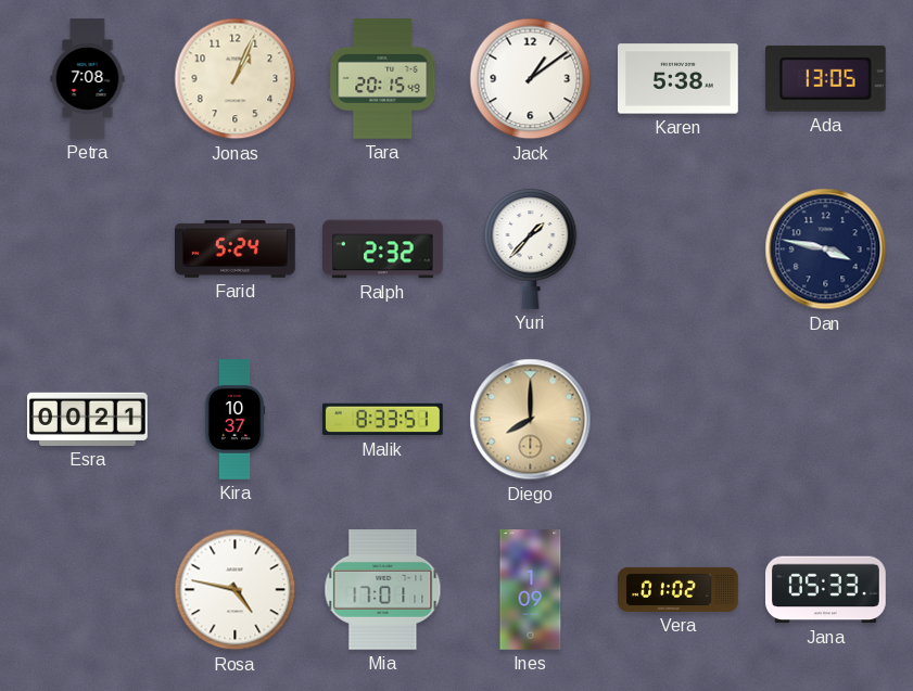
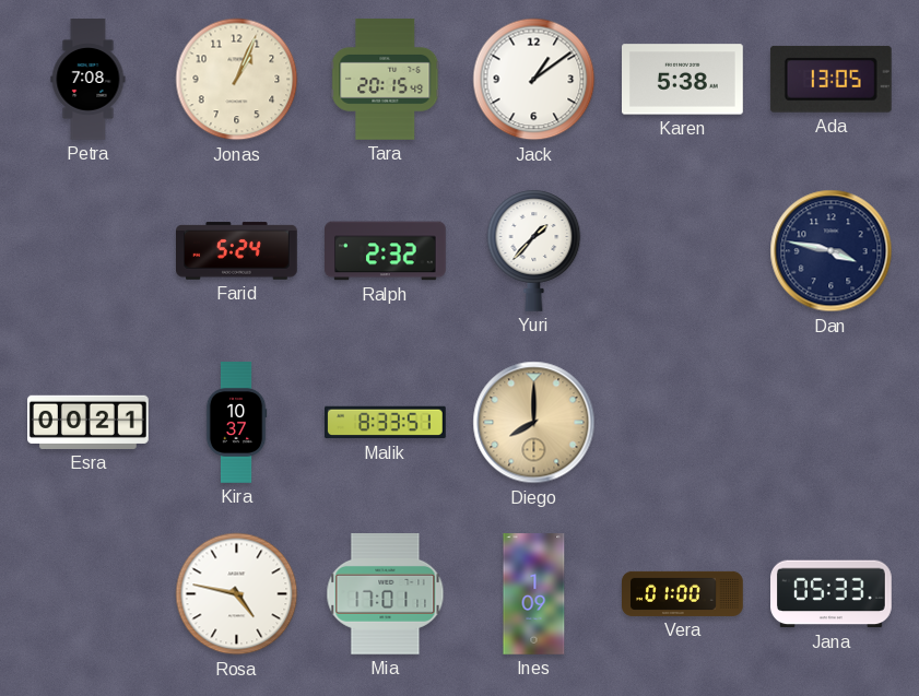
Vera: 01:02 -> 01:00
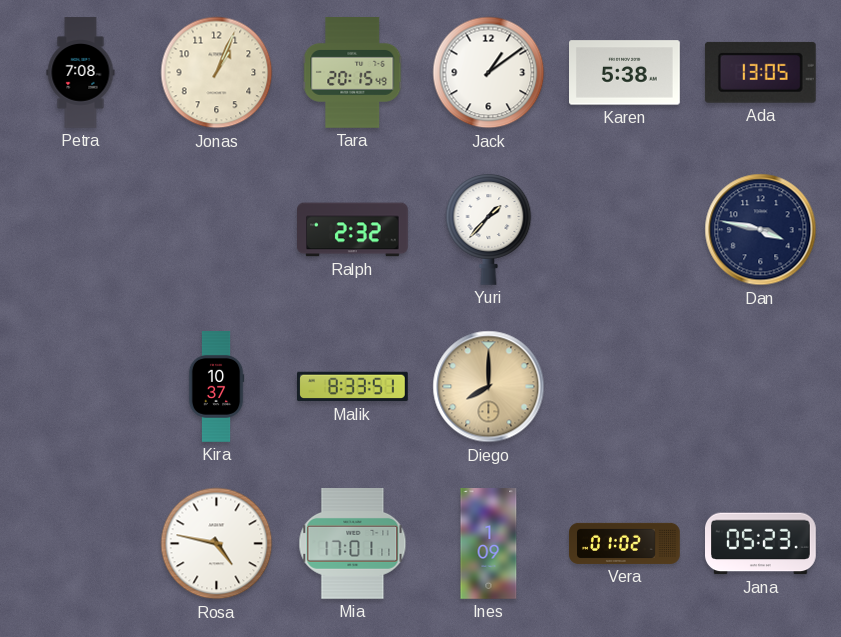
Farid: 5:24 -> none
Esra: 00:21 -> none
Vera: 01:00 -> 01:02
Jana: 05:33 -> 05:23
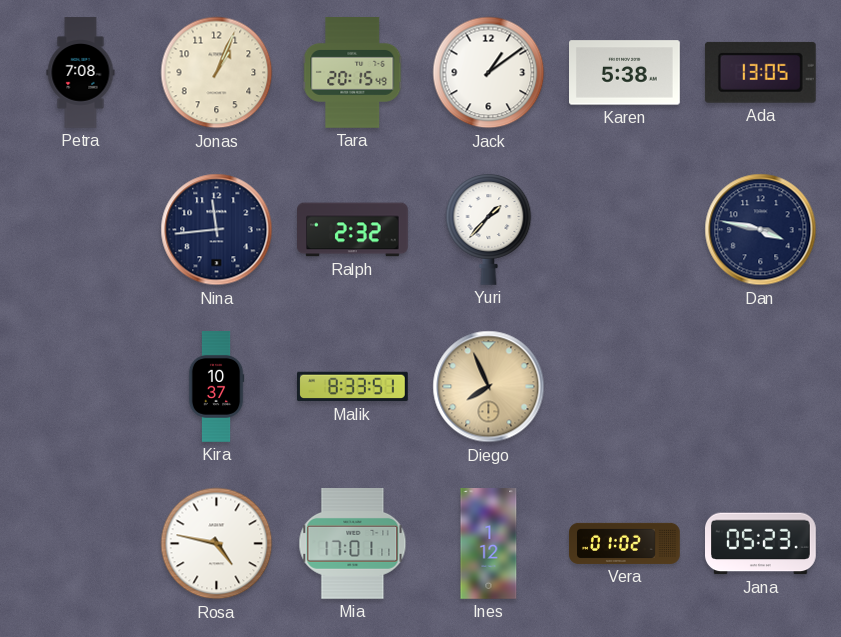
Nina: none -> 11:44
Diego: 8:00 -> 7:56
Ines: 1:09 -> 1:12
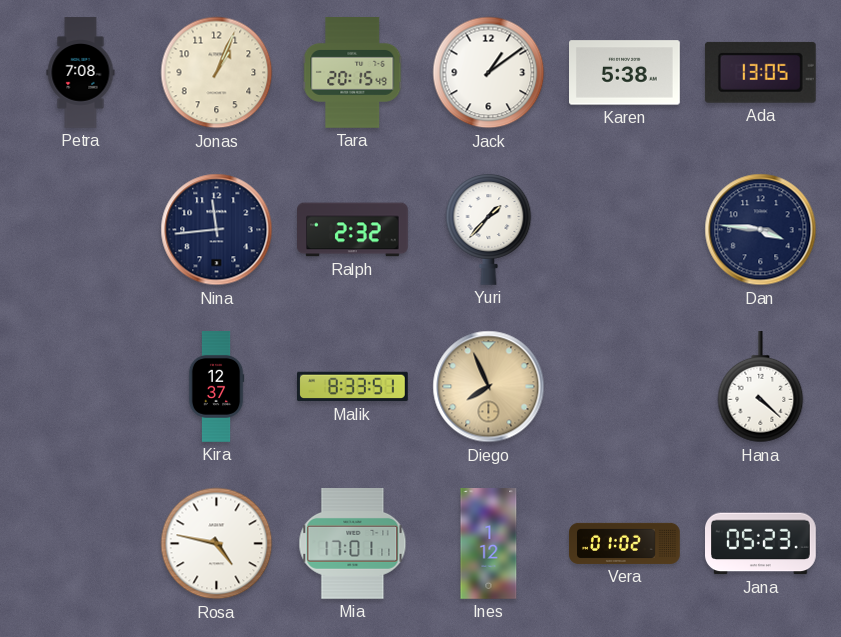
Dan: 3:47 -> 3:46
Kira: 10:37 -> 12:37
Hana: none -> 4:22
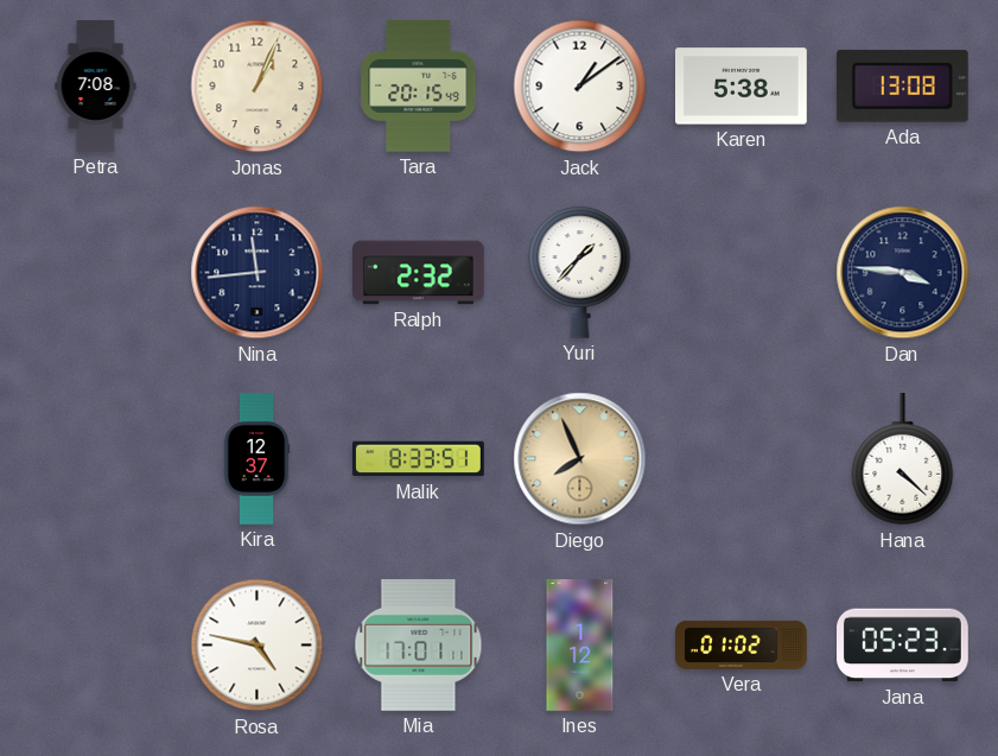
Ada: 13:05 -> 13:08
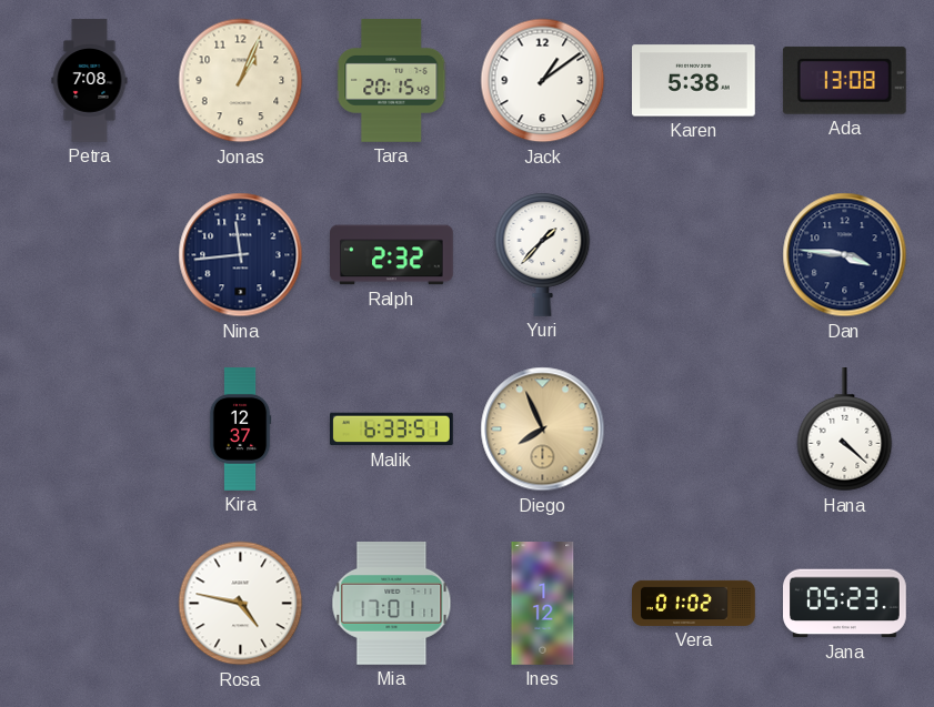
Malik: 8:33 -> 6:33
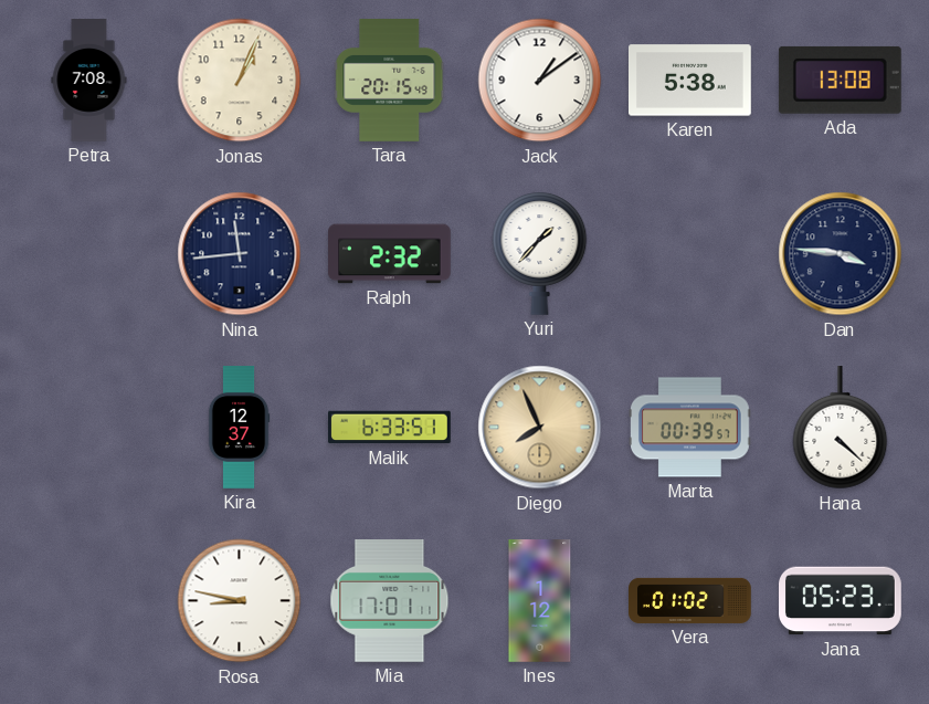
Marta: none -> 00:39
Rosa: 4:47 -> 8:47
